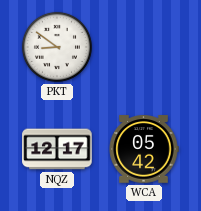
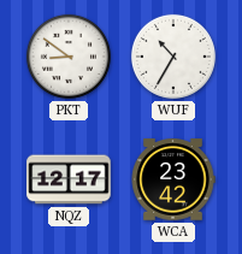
WUF: none -> 10:35
WCA: 05:42 -> 23:42
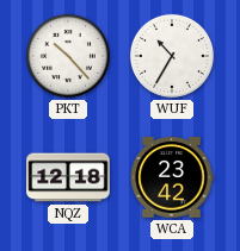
PKT: 8:51 -> 10:23
NQZ: 12:17 -> 12:18
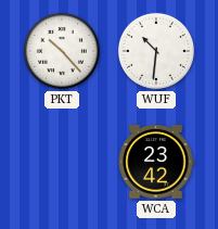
WUF: 10:35 -> 10:31
NQZ: 12:18 -> none
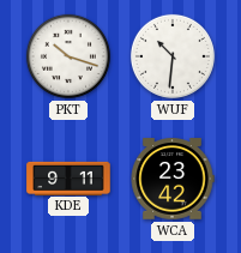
PKT: 10:23 -> 10:18
KDE: none -> 9:11
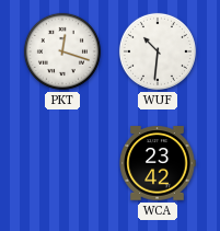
PKT: 10:18 -> 12:18
KDE: 9:11 -> none
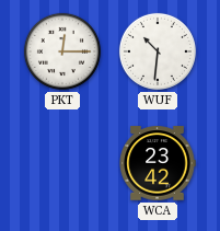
PKT: 12:18 -> 12:15
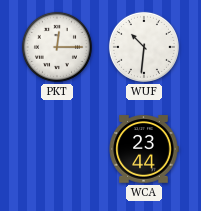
WCA: 23:42 -> 23:44
